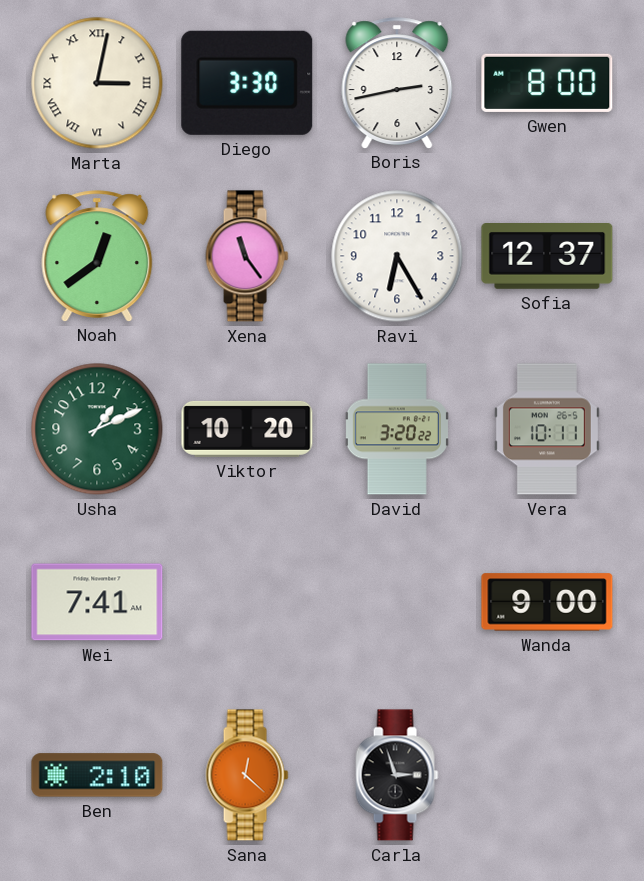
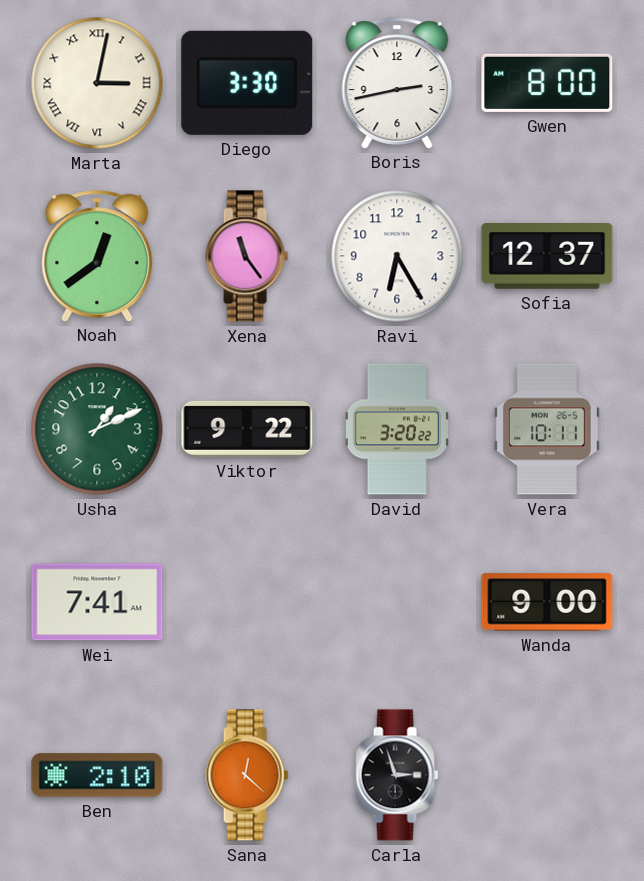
Viktor: 10:20 -> 9:22
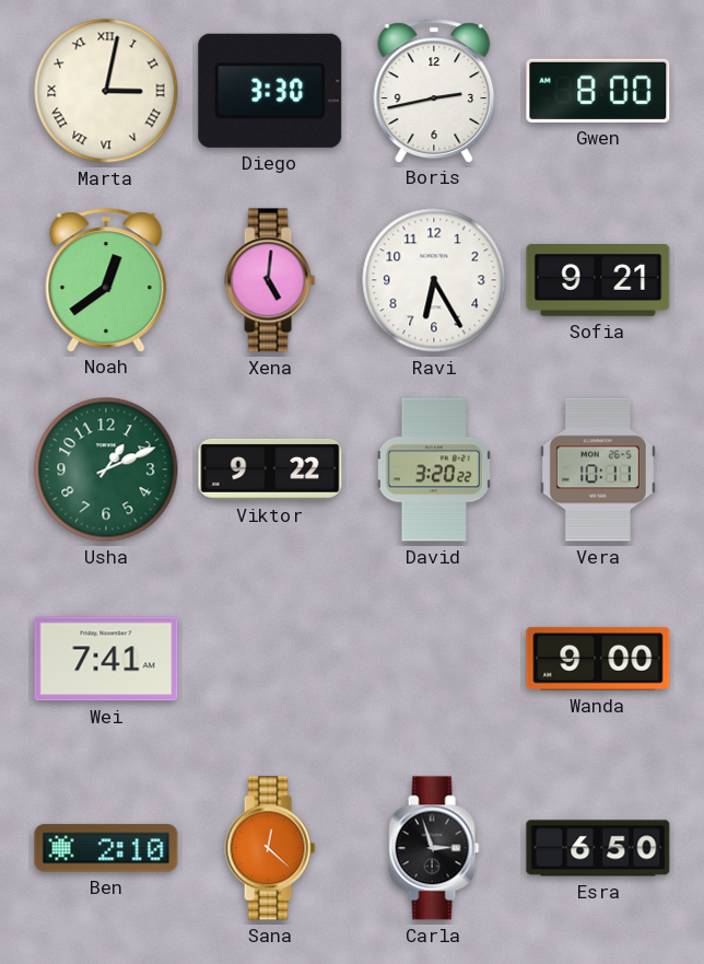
Xena: 11:24 -> 5:01
Sofia: 12:37 -> 9:21
Esra: none -> 6:50
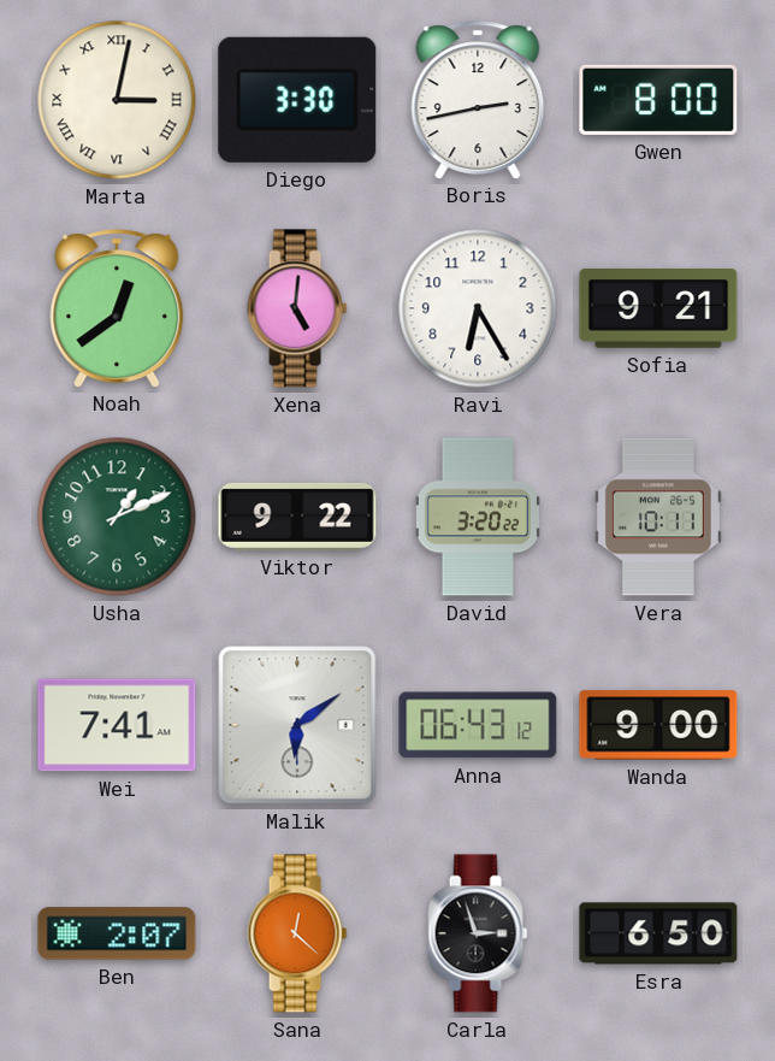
Malik: none -> 6:09
Anna: none -> 06:43
Ben: 2:10 -> 2:07
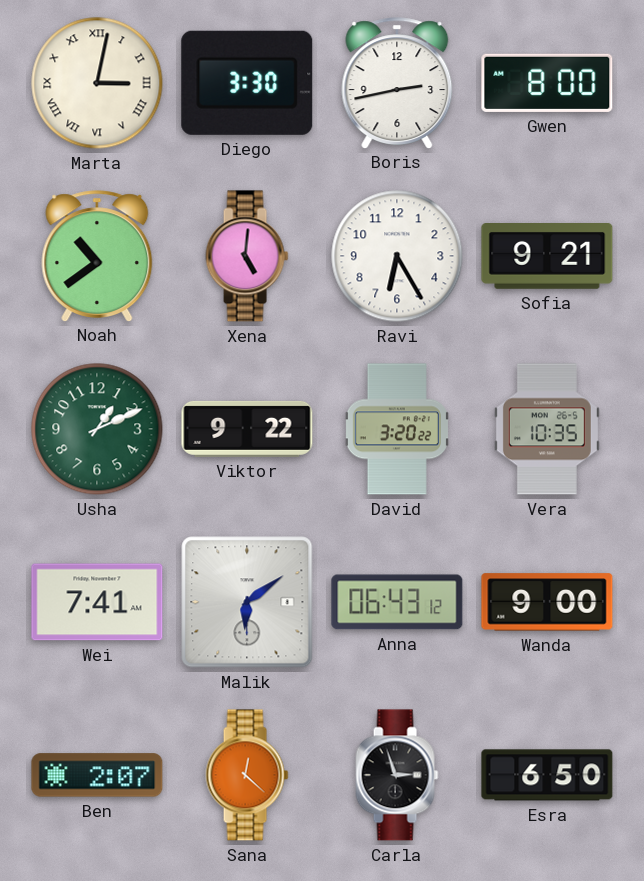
Noah: 12:39 -> 10:39
Vera: 10:11 -> 10:35
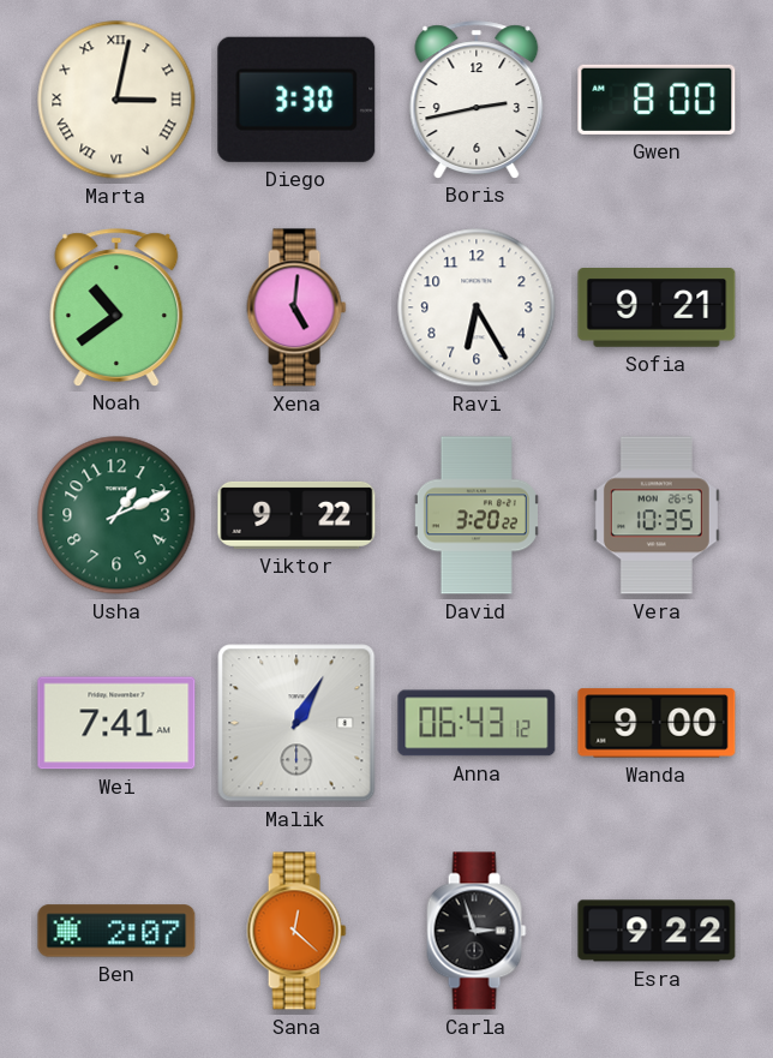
Malik: 6:09 -> 1:05
Esra: 6:50 -> 9:22
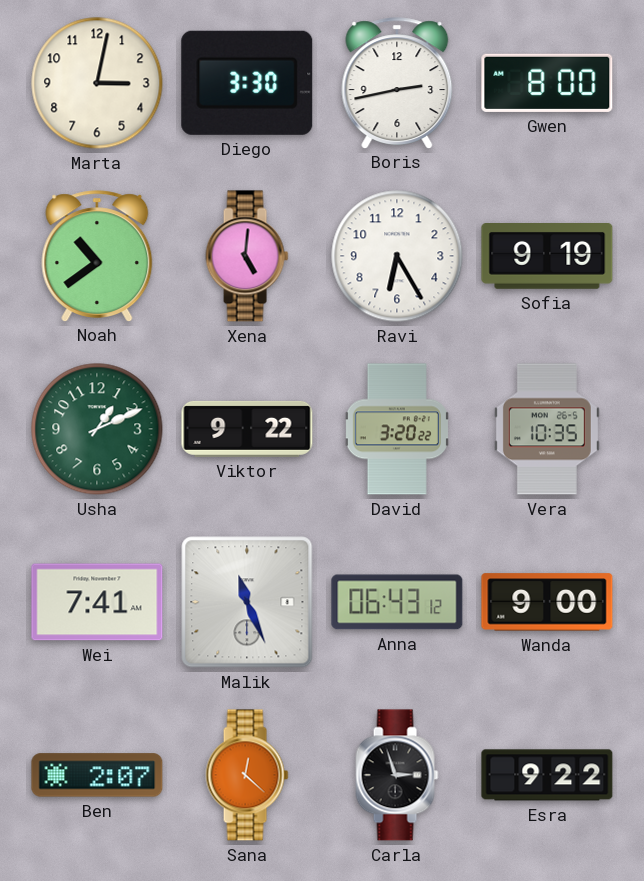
Marta numerals: Roman -> Arabic
Sofia: 9:21 -> 9:19
Malik: 1:05 -> 11:26
